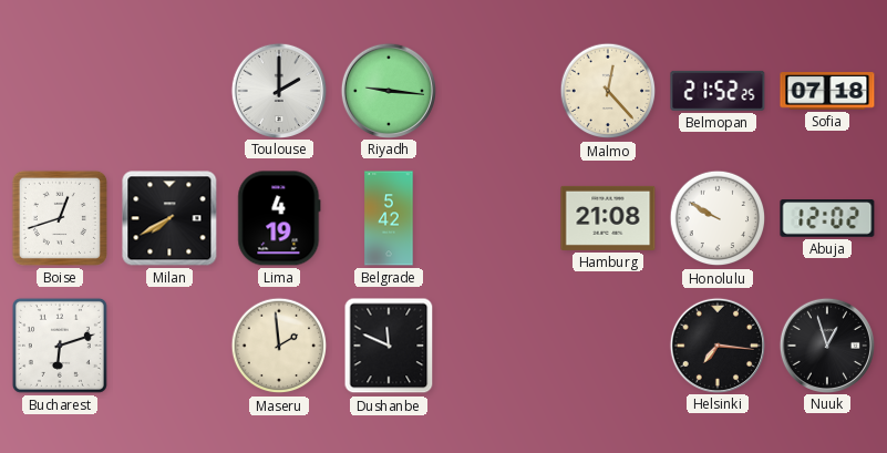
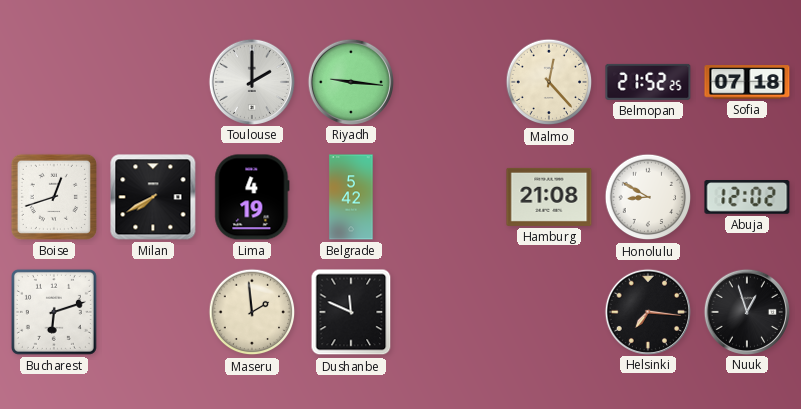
Honolulu: 9:50 -> 8:50
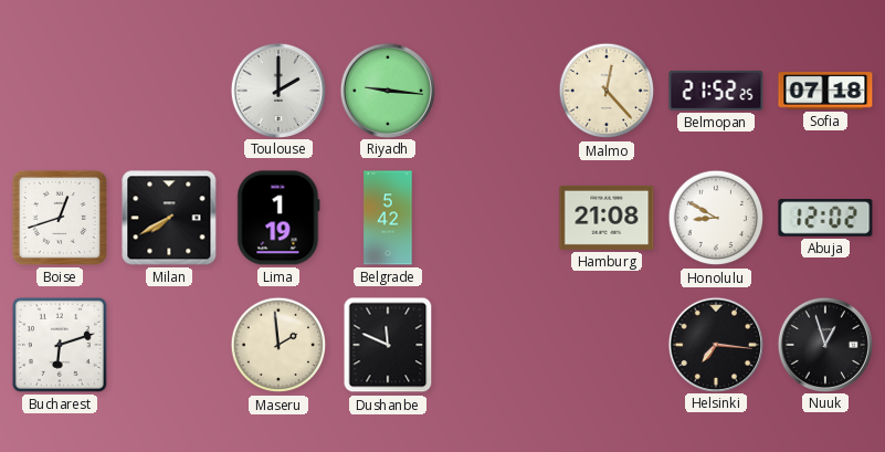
Lima: 4:19 -> 1:19
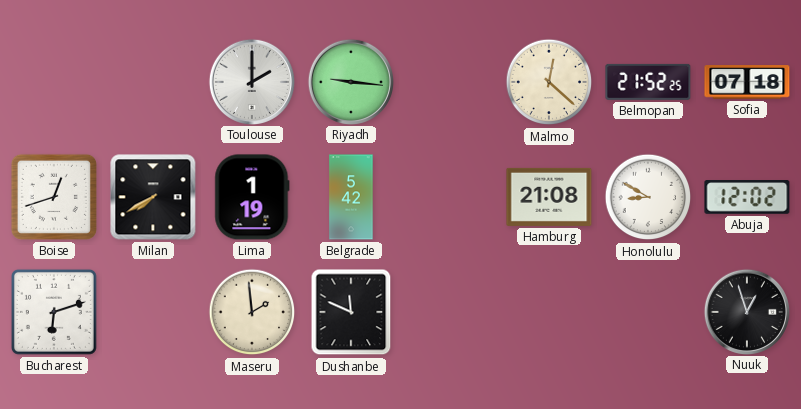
Malmo: 12:23 -> 12:22
Helsinki: 7:16 -> none
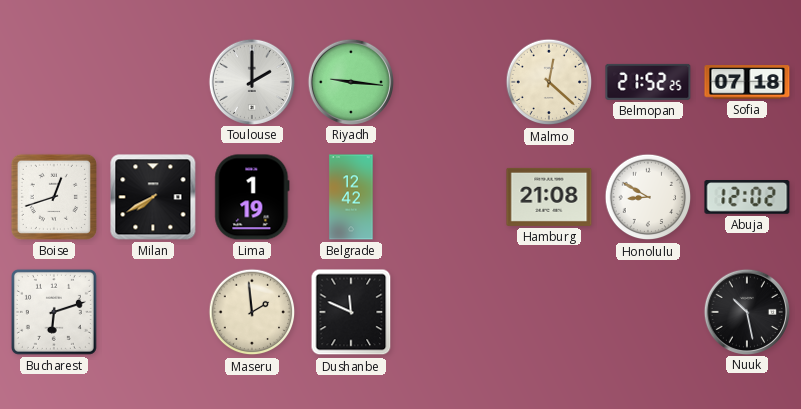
Belgrade: 5:42 -> 12:42
Nuuk: 12:57 -> 10:28
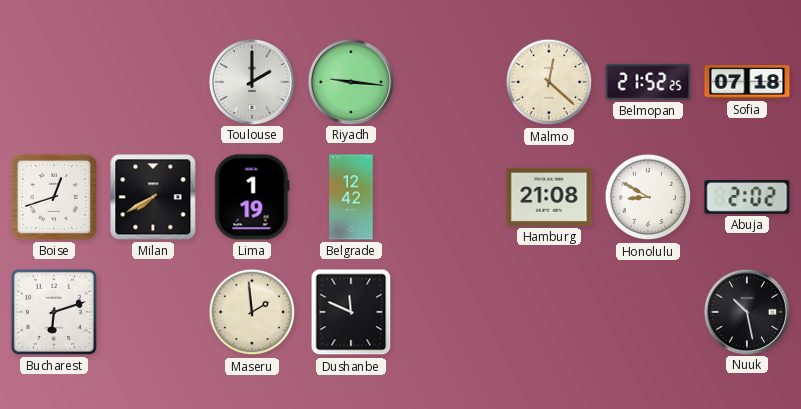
Abuja: 12:02 -> 2:02
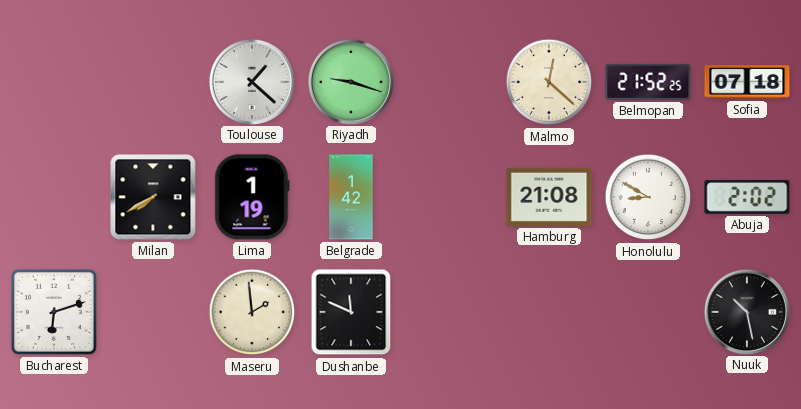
Toulouse: 2:00 -> 1:22
Riyadh: 9:16 -> 9:18
Boise: 12:42 -> none
Belgrade: 12:42 -> 1:42
